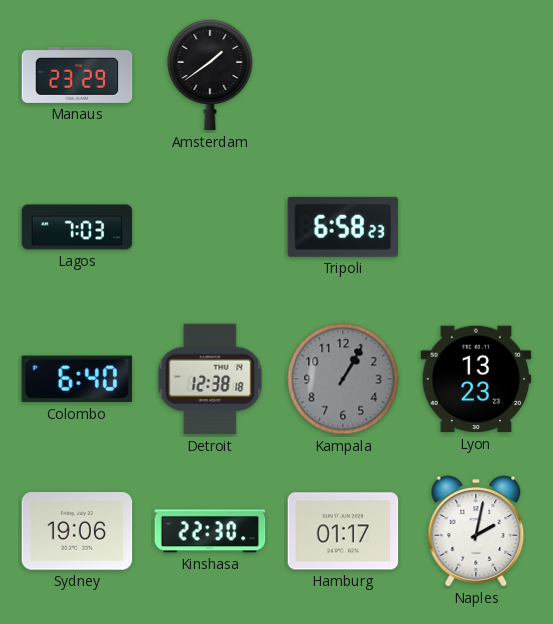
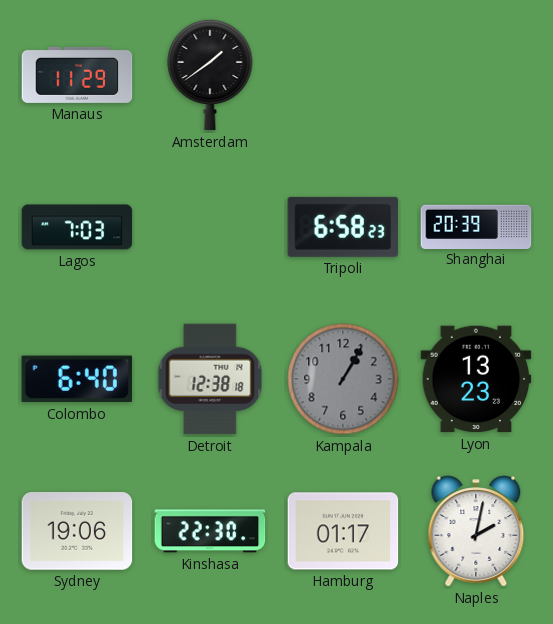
Manaus: 23:29 -> 11:29
Shanghai: none -> 20:39
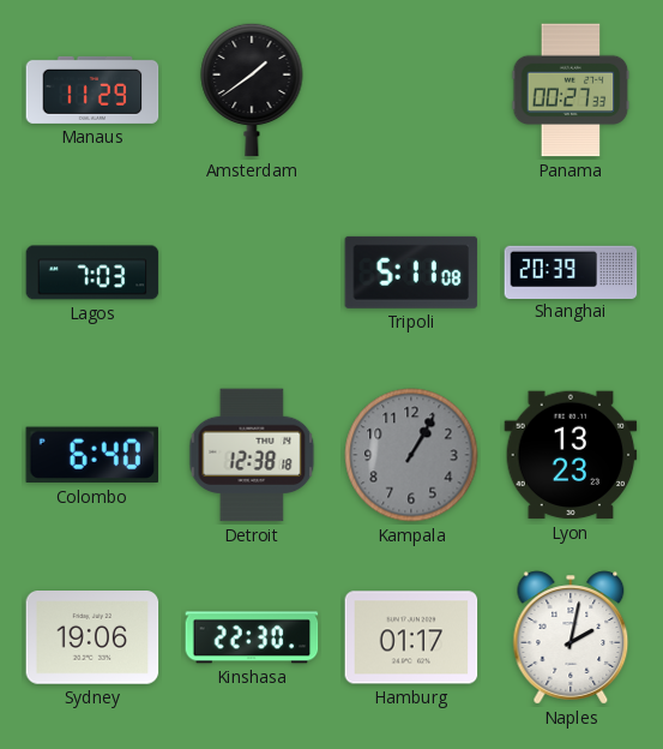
Panama: none -> 00:27
Tripoli: 6:58 -> 5:11
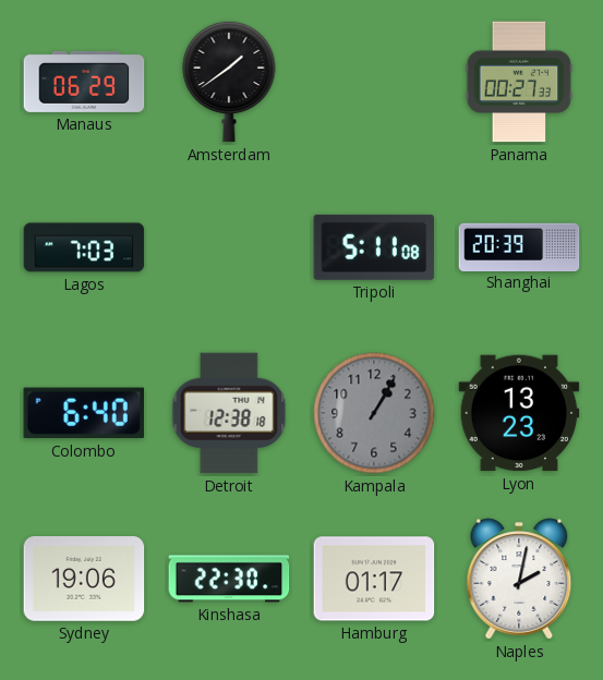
Manaus: 11:29 -> 06:29
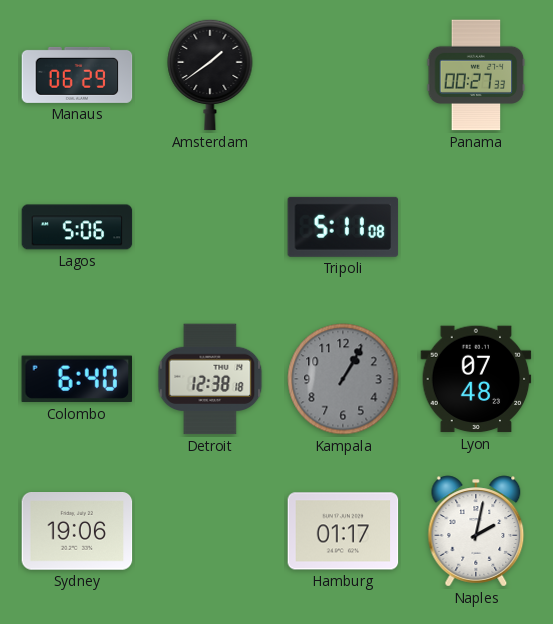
Lagos: 7:03 -> 5:06
Shanghai: 20:39 -> none
Lyon: 13:23 -> 07:48
Kinshasa: 22:30 -> none
